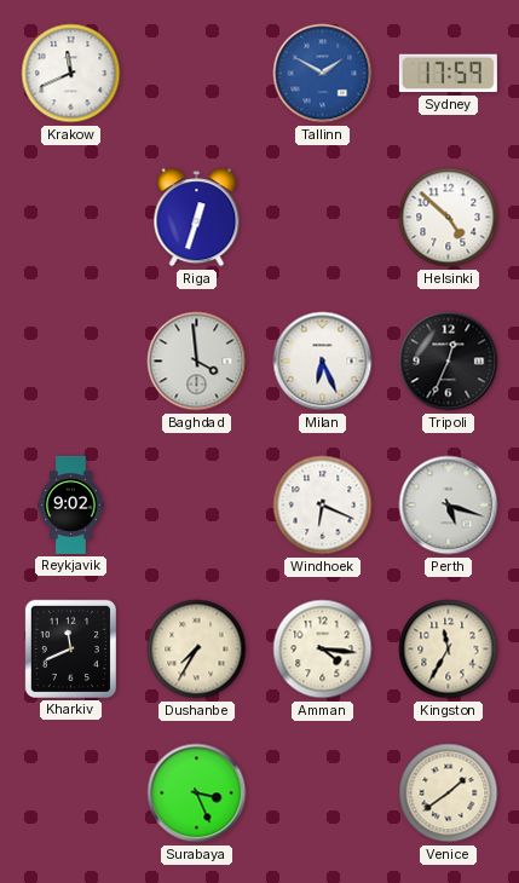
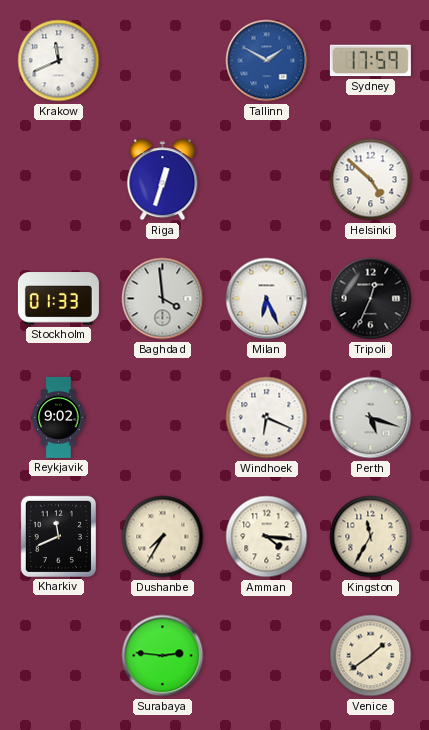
Stockholm: none -> 01:33
Surabaya: 3:26 -> 2:46
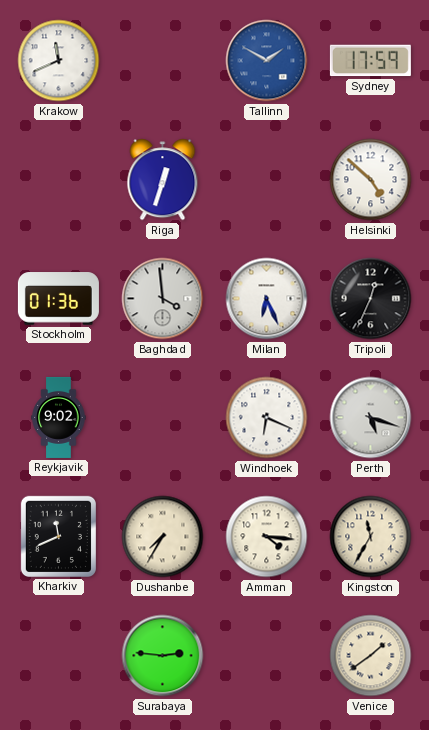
Stockholm: 01:33 -> 01:36
